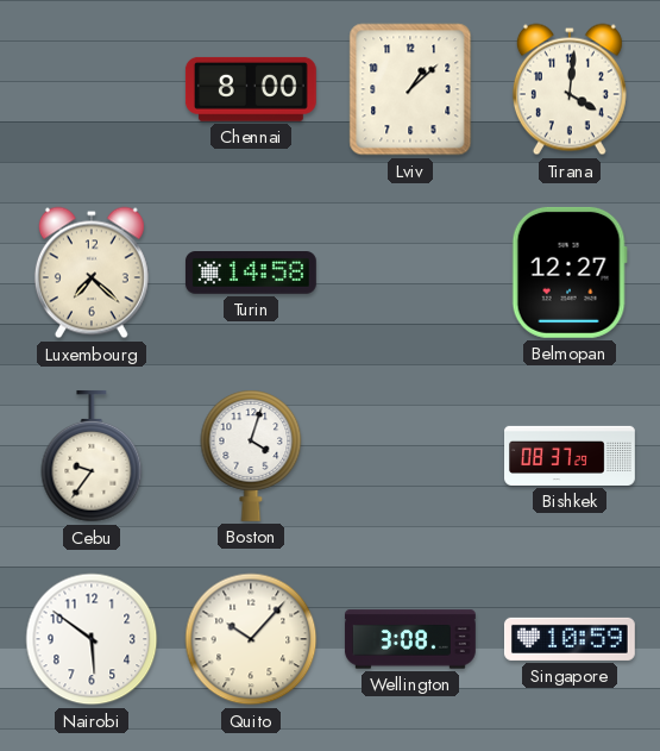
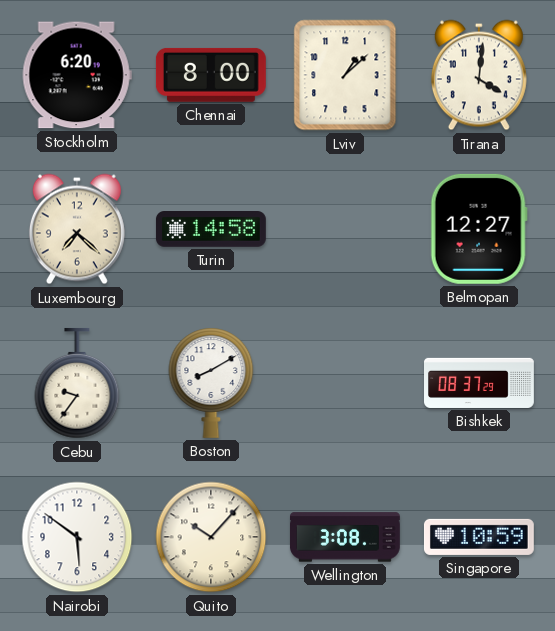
Stockholm: none -> 6:20
Boston: 4:03 -> 8:10
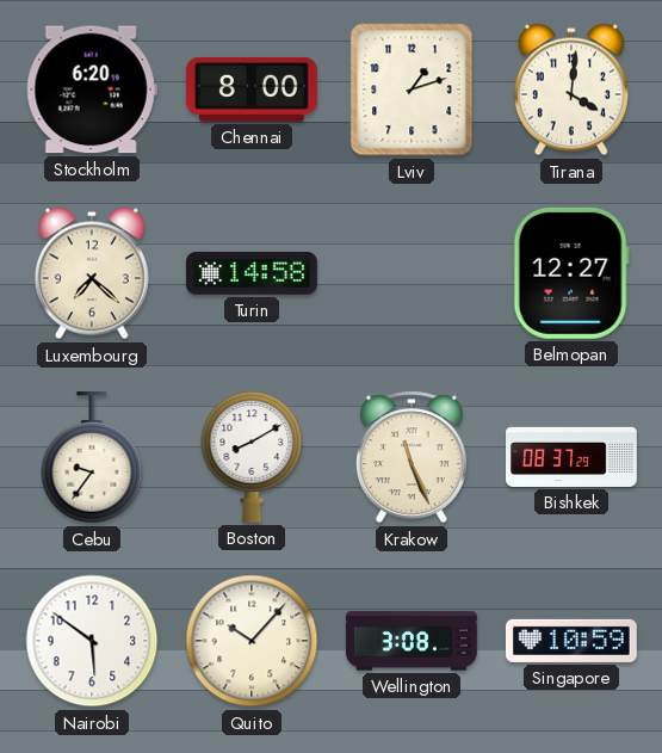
Lviv: 1:08 -> 1:12
Krakow: none -> 11:26
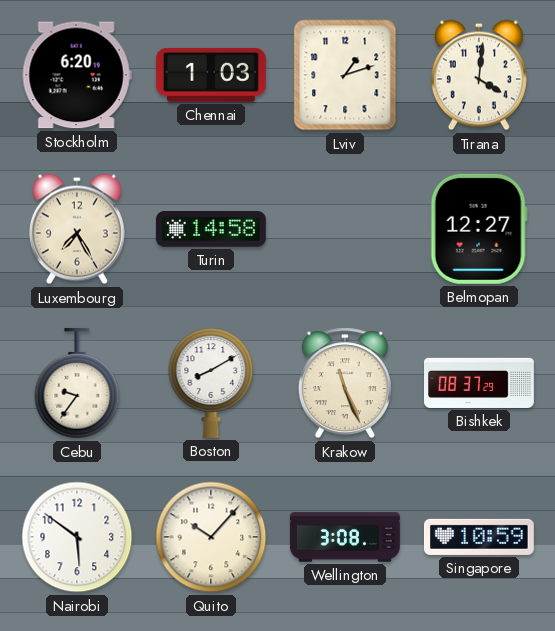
Chennai: 8:00 -> 1:03
Luxembourg: 7:22 -> 7:25
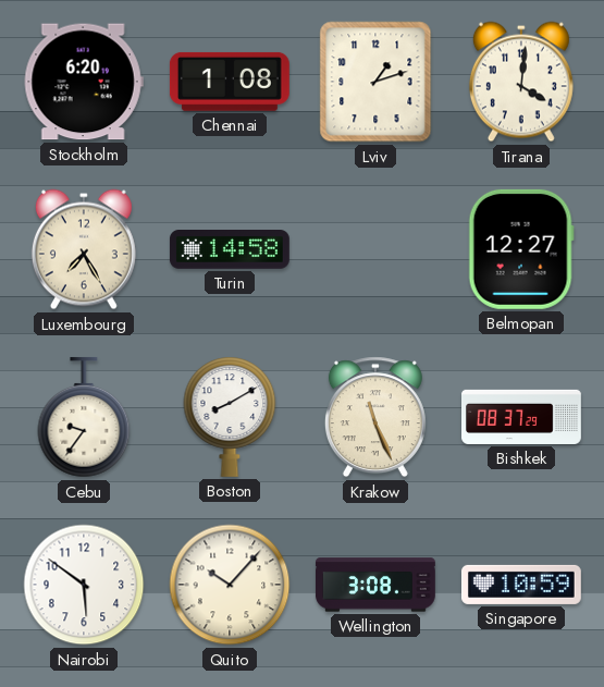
Chennai: 1:03 -> 1:08
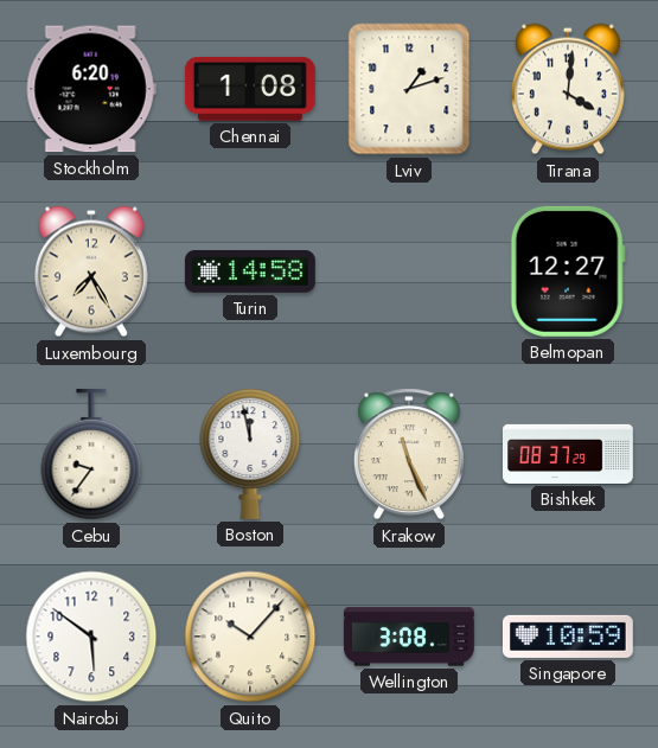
Boston: 8:10 -> 11:58
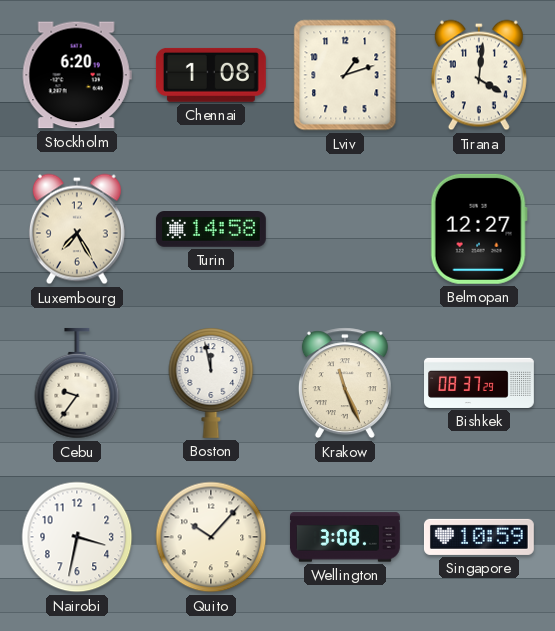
Nairobi: 5:51 -> 3:32
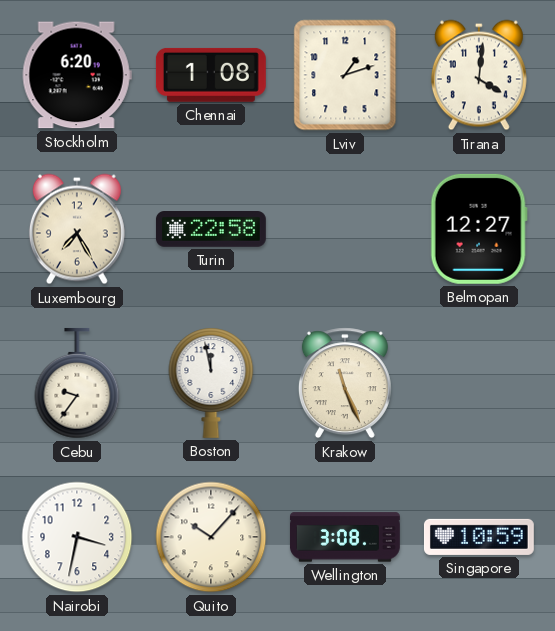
Turin: 14:58 -> 22:58
Bishkek: 08:37 -> none
